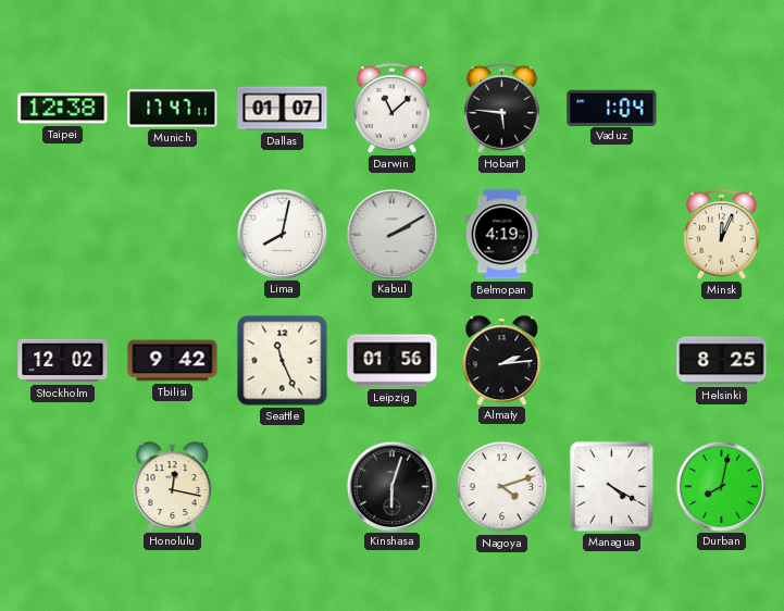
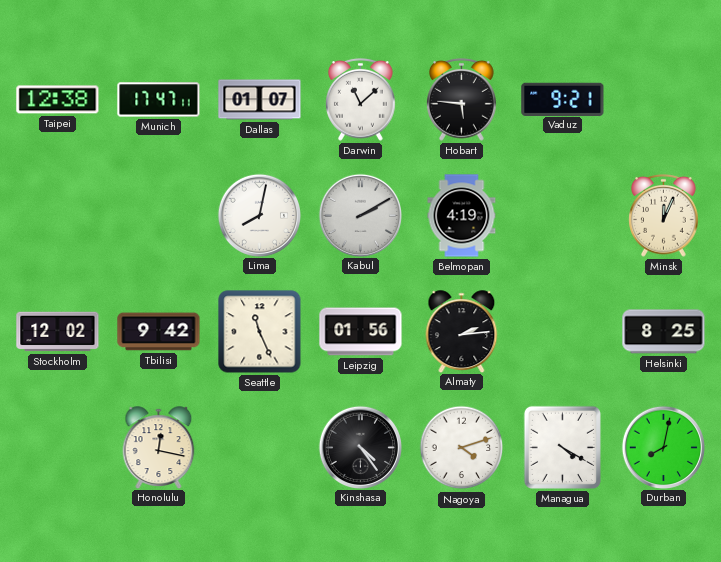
Vaduz: 1:04 -> 9:21
Kinshasa: 6:03 -> 4:24
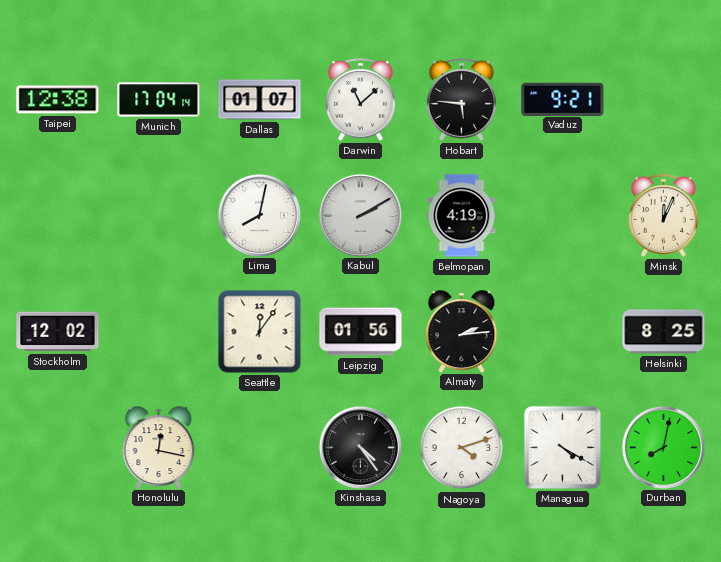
Munich: 17:47 -> 17:04
Tbilisi: 9:42 -> none
Seattle: 11:26 -> 12:06
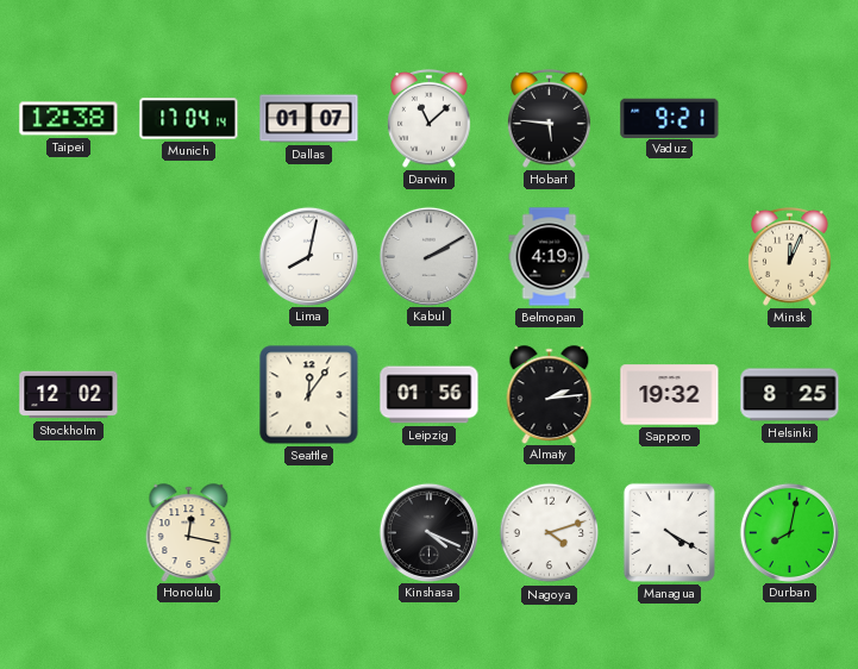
Sapporo: none -> 19:32
Kinshasa: 4:24 -> 4:19
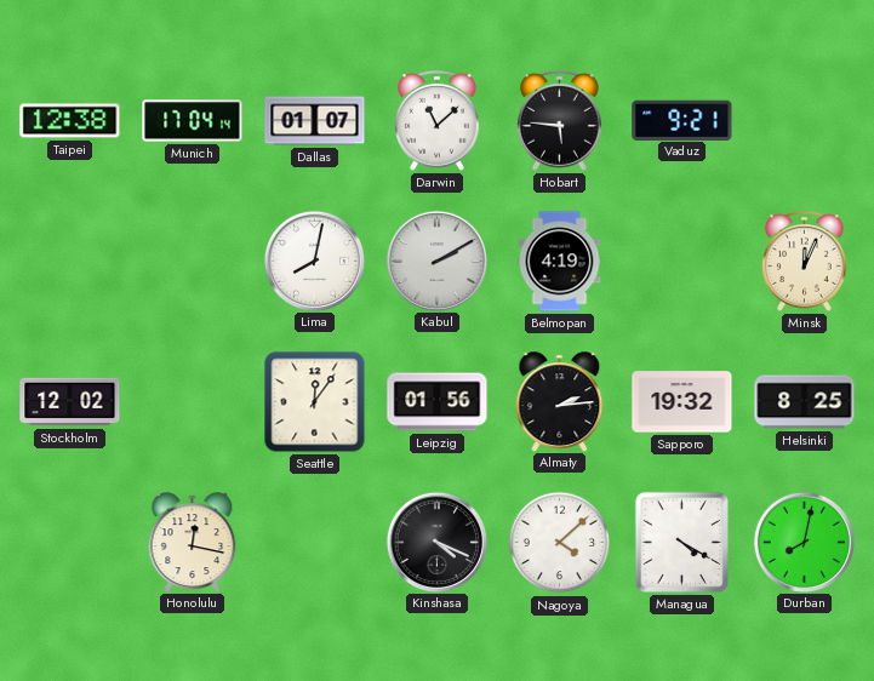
Nagoya: 4:12 -> 4:08
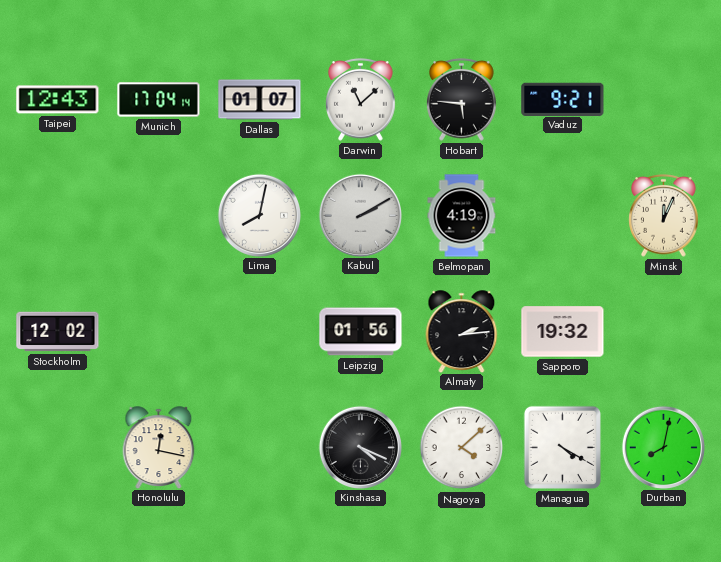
Taipei: 12:38 -> 12:43
Seattle: 12:06 -> none
Helsinki: 8:25 -> none
